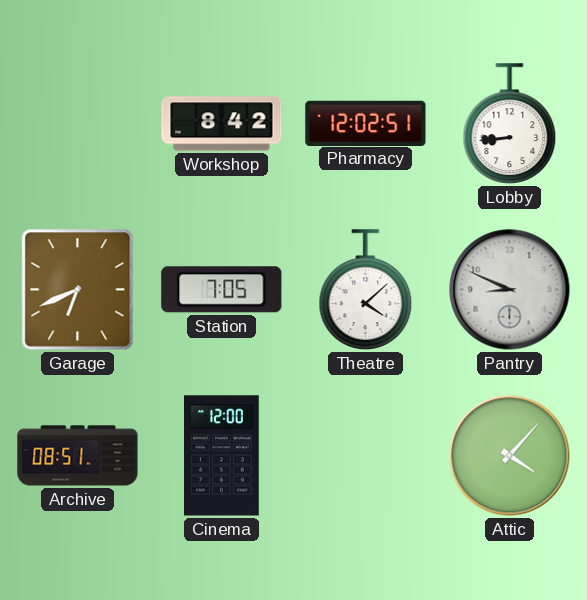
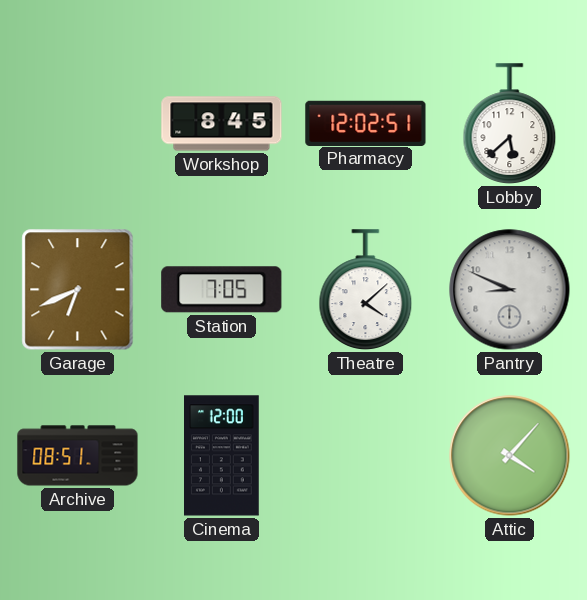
Workshop: 8:42 -> 8:45
Lobby: 8:44 -> 5:38
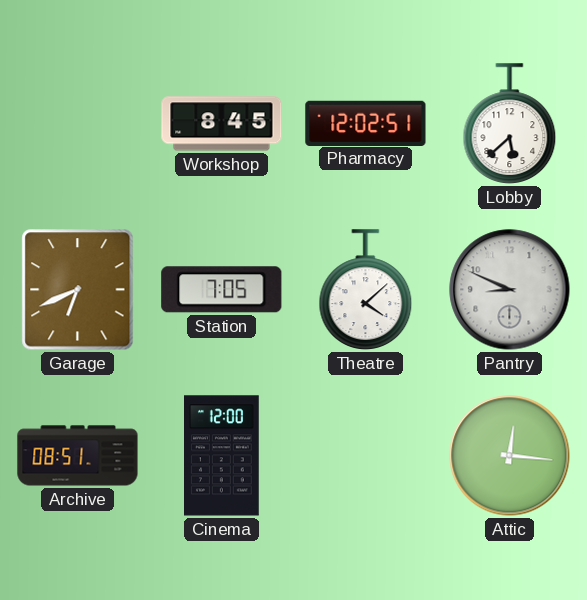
Attic: 4:07 -> 12:16
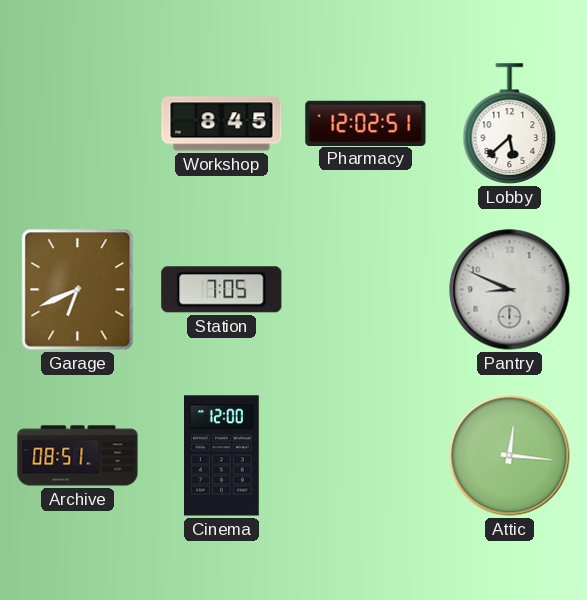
Theatre: 4:08 -> none
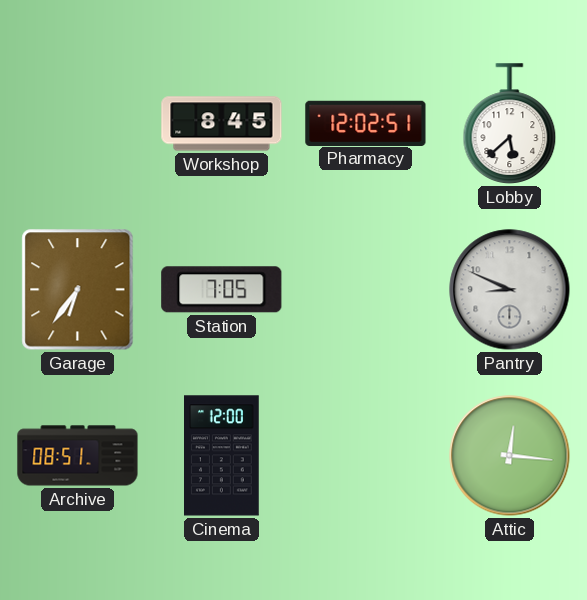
Garage: 6:41 -> 6:36
